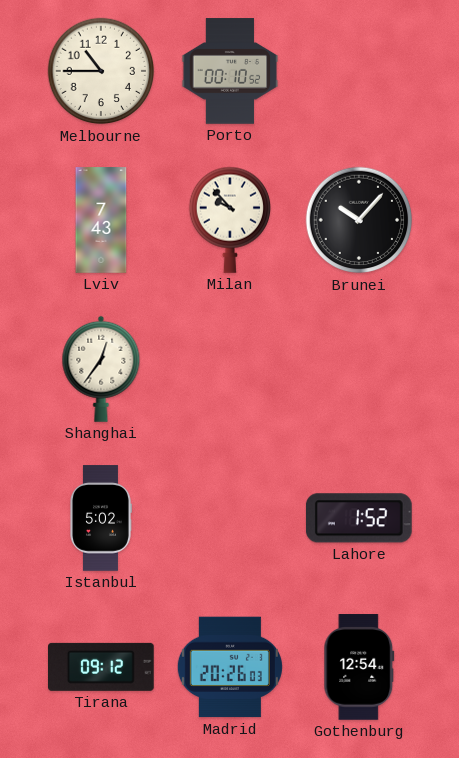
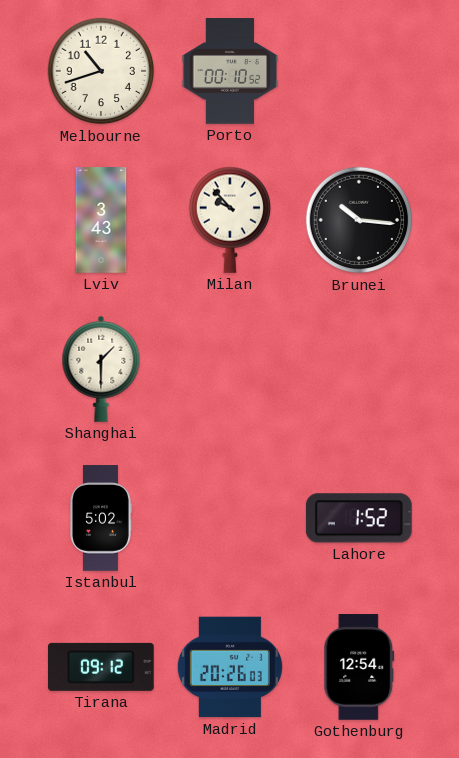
Melbourne: 10:45 -> 10:42
Lviv: 7:43 -> 3:43
Brunei: 10:07 -> 10:16
Shanghai: 12:36 -> 1:30
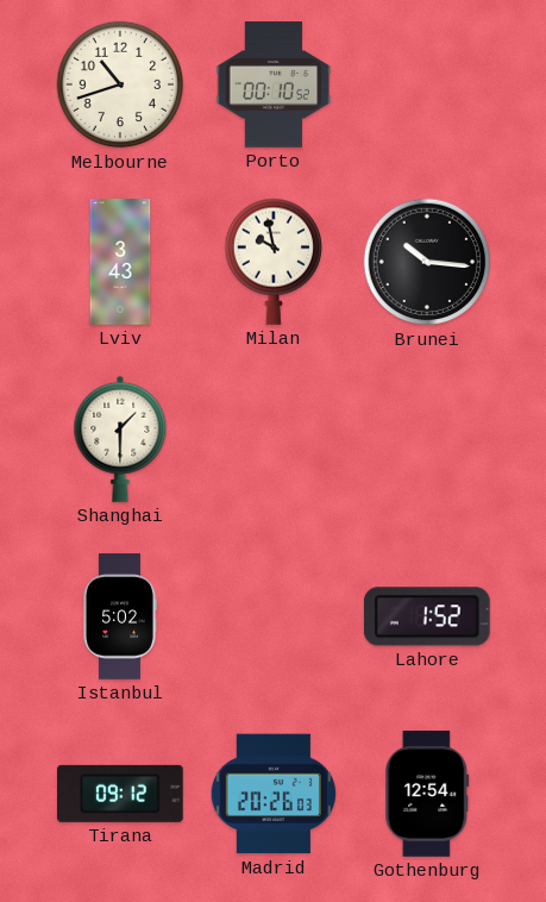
Milan: 9:53 -> 9:58
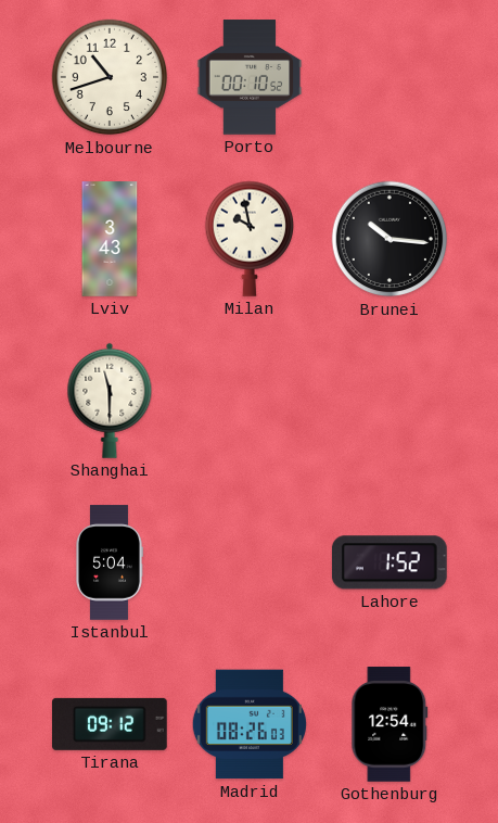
Shanghai: 1:30 -> 11:30
Istanbul: 5:02 -> 5:04
Madrid: 20:26 -> 08:26
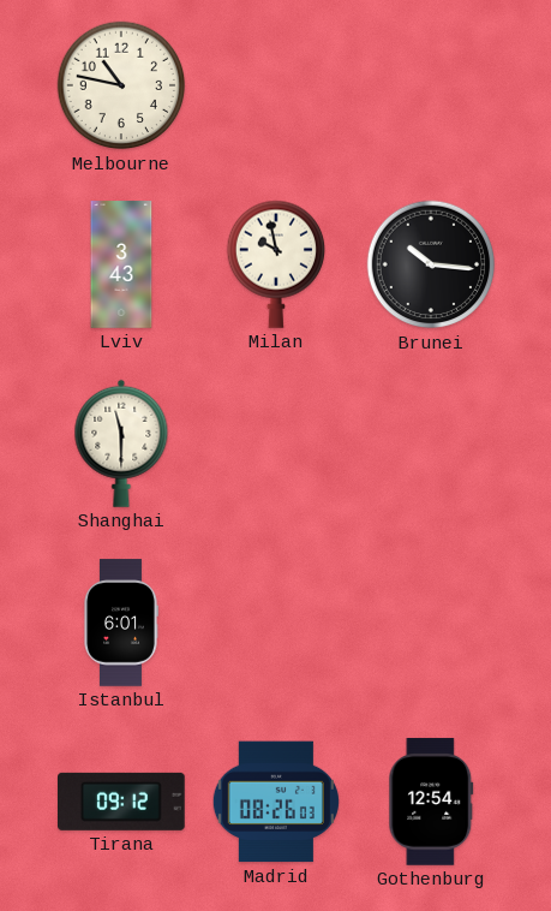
Melbourne: 10:42 -> 10:47
Porto: 00:10 -> none
Istanbul: 5:04 -> 6:01
Lahore: 1:52 -> none
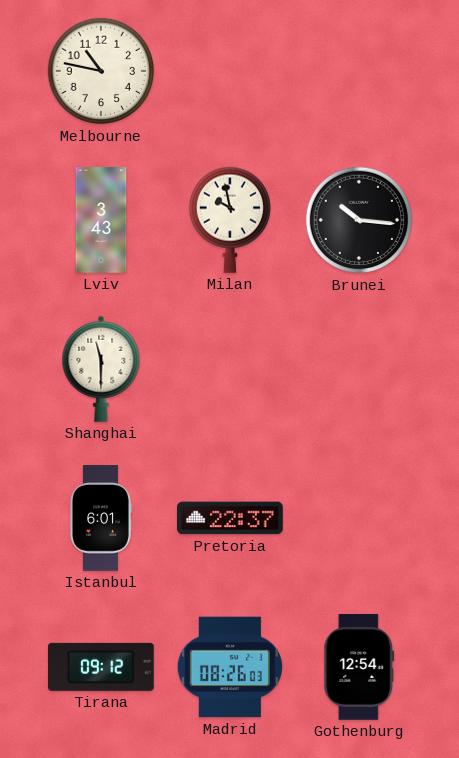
Pretoria: none -> 22:37
